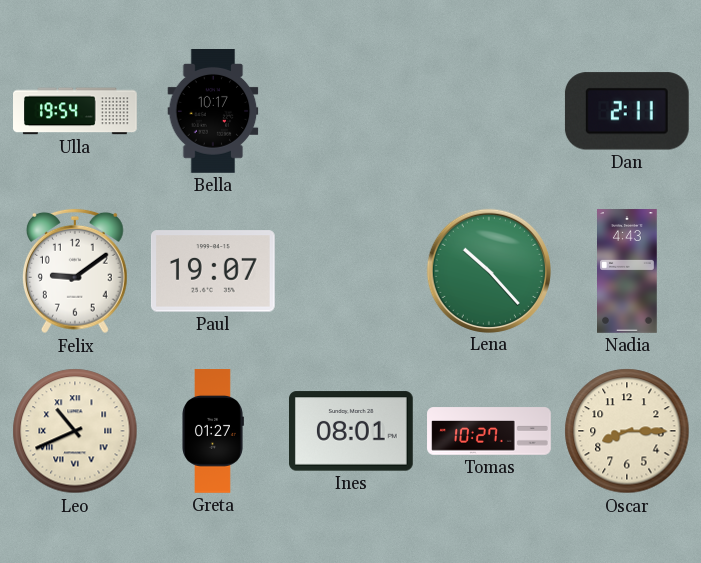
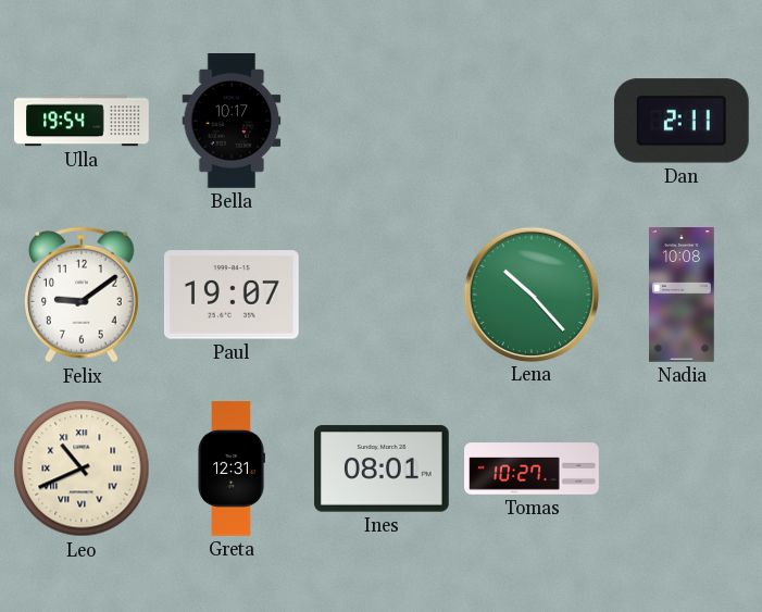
Nadia: 4:43 -> 10:08
Greta: 01:27 -> 12:31
Oscar: 8:15 -> none
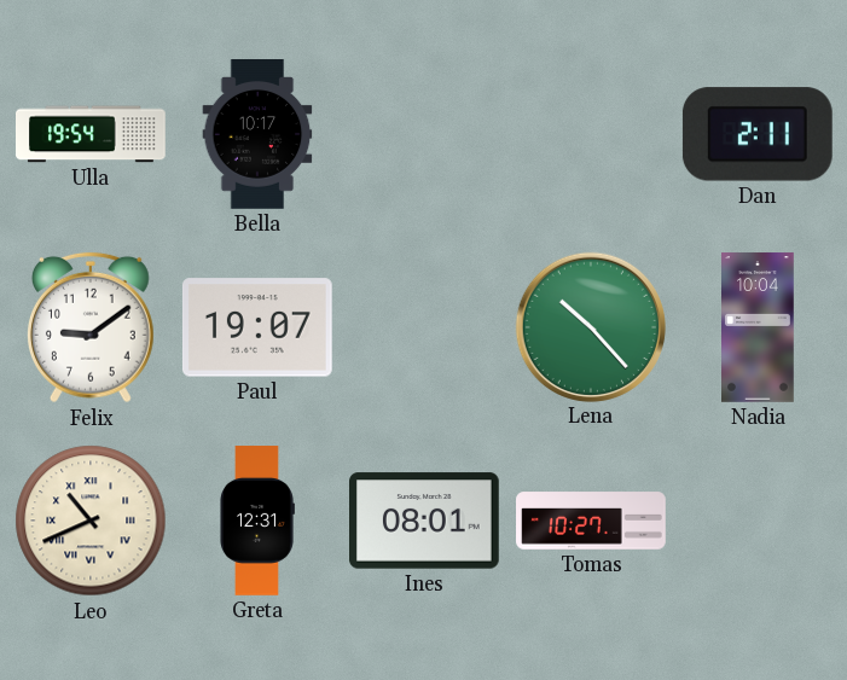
Nadia: 10:08 -> 10:04
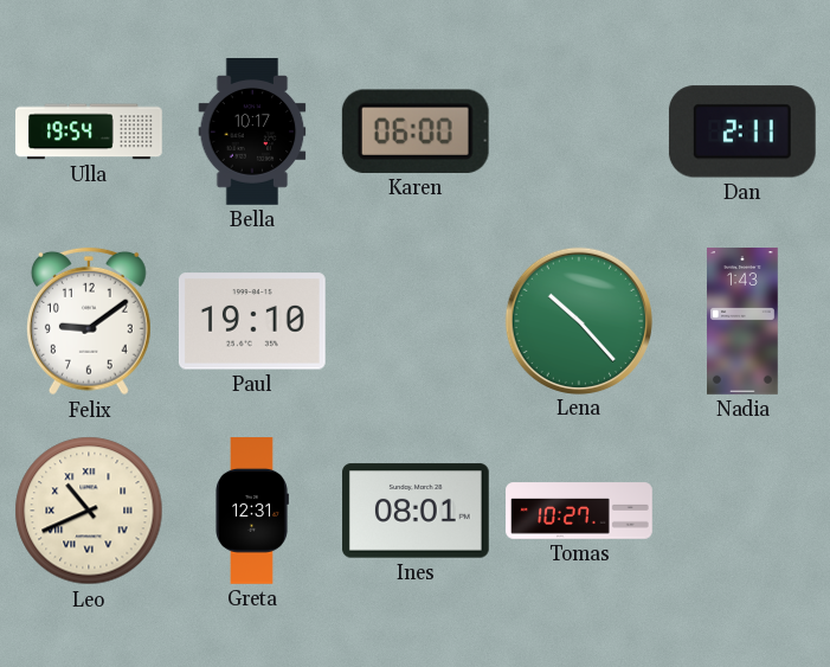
Karen: none -> 06:00
Paul: 19:07 -> 19:10
Nadia: 10:04 -> 1:43
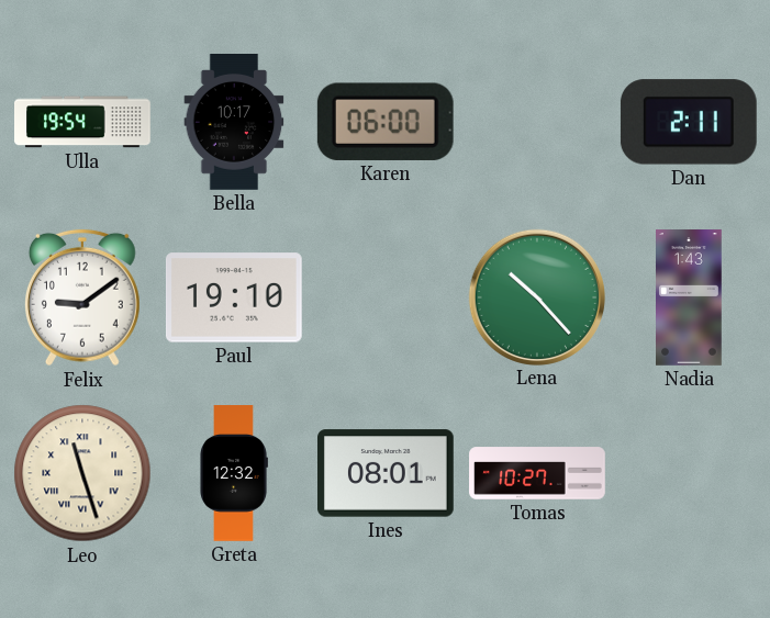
Leo: 10:41 -> 11:27
Greta: 12:31 -> 12:32
